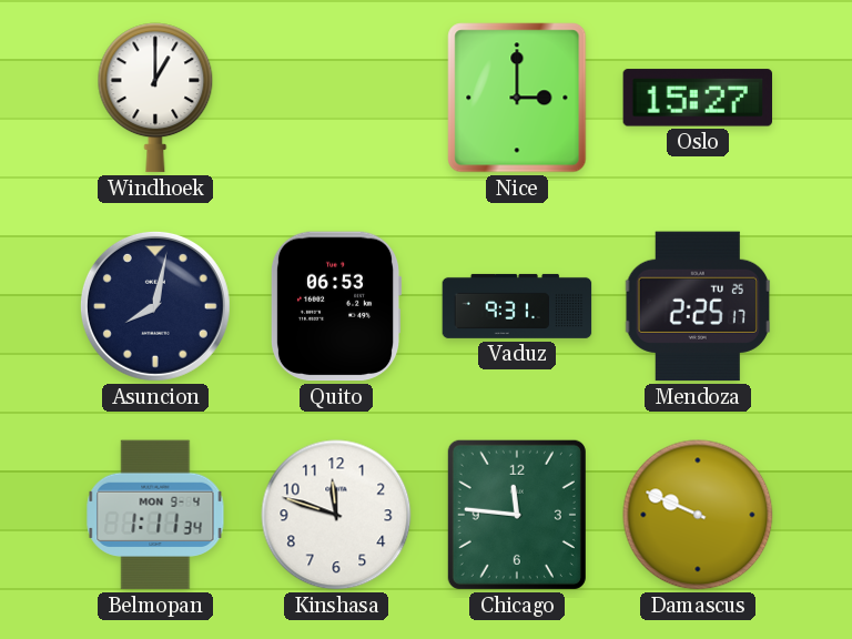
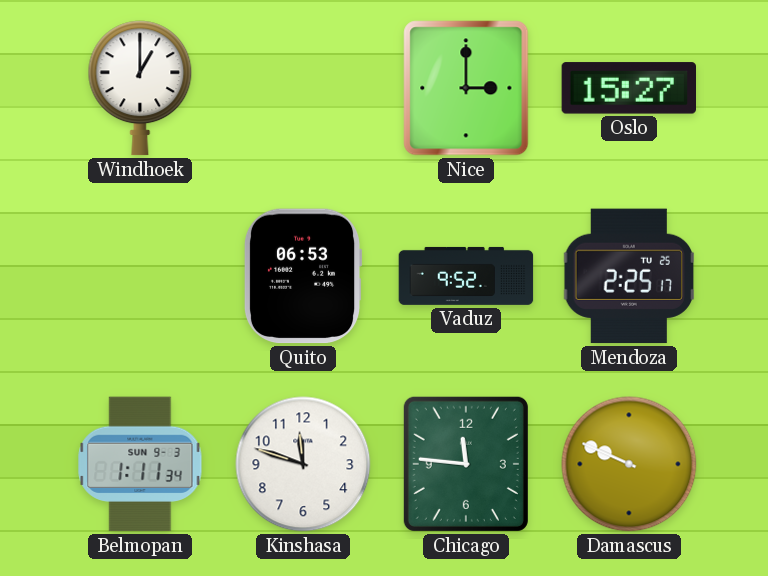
Asuncion: 8:02 -> none
Vaduz: 9:31 -> 9:52
Belmopan date: MON 9-4 -> SUN 9-3
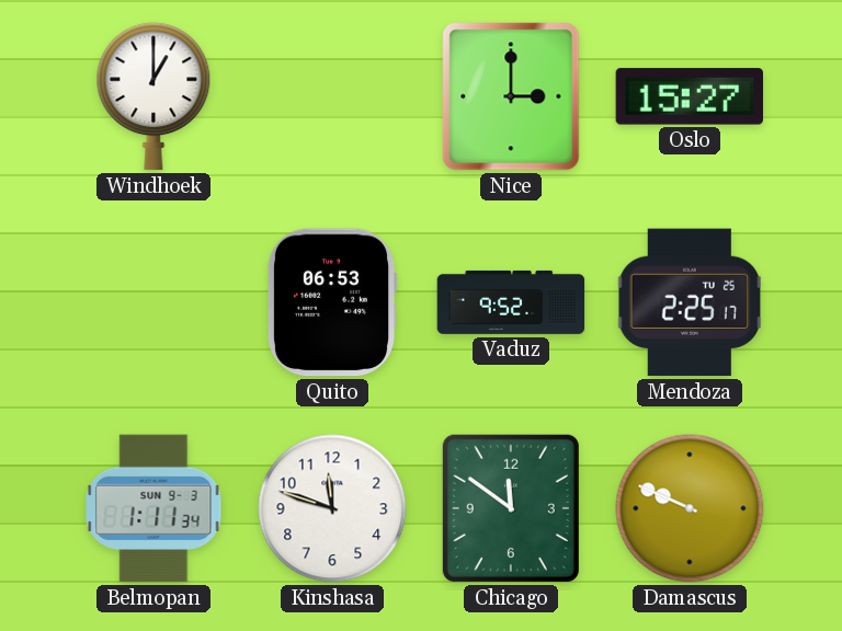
Chicago: 11:46 -> 11:51
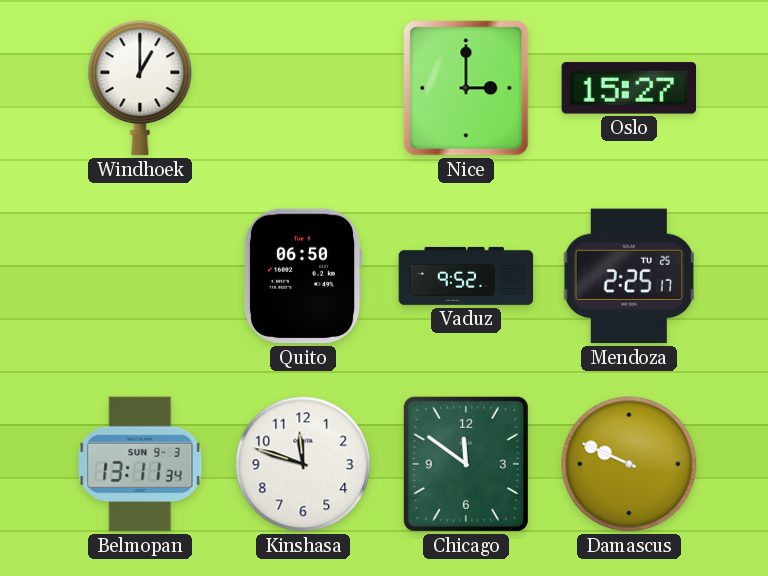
Quito: 06:53 -> 06:50
Belmopan: 1:11 -> 13:11
